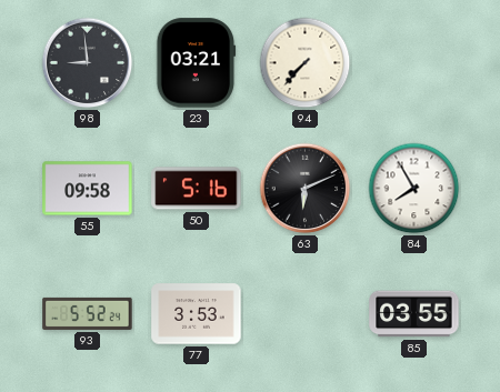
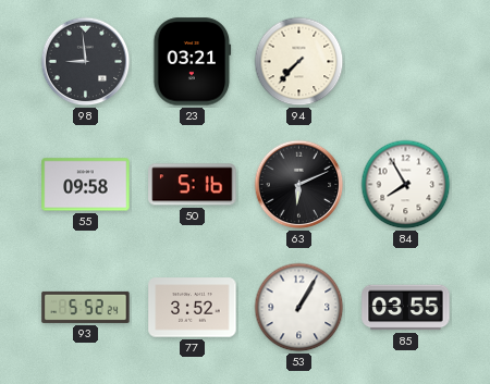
77: 3:53 -> 3:52
53: none -> 1:05
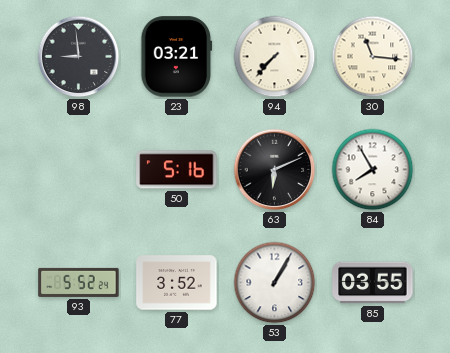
30: none -> 11:16
55: 09:58 -> none
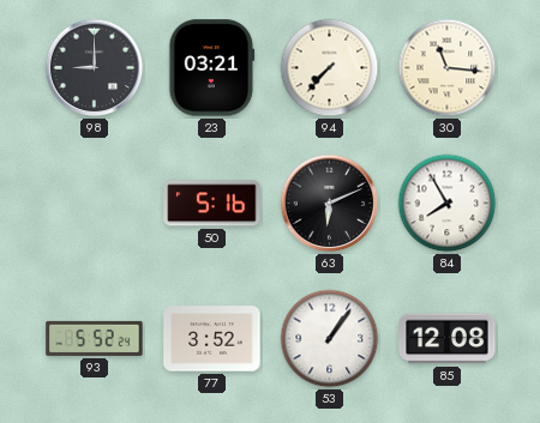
98: 8:59 -> 9:00
53: 1:05 -> 1:06
85: 03:55 -> 12:08
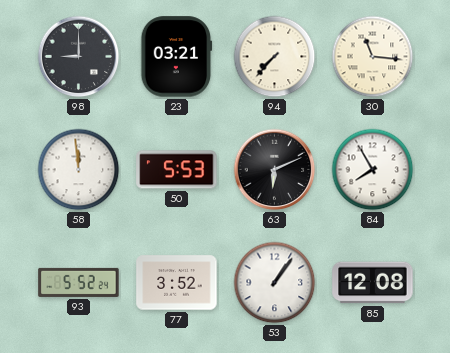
58: none -> 11:59
50: 5:16 -> 5:53
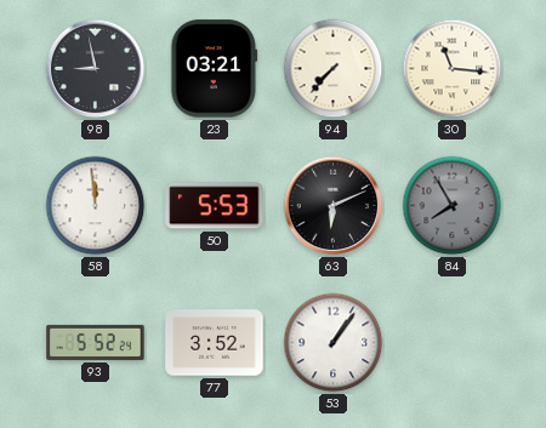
98: 9:00 -> 8:58
84 dial: white -> grey
85: 12:08 -> none
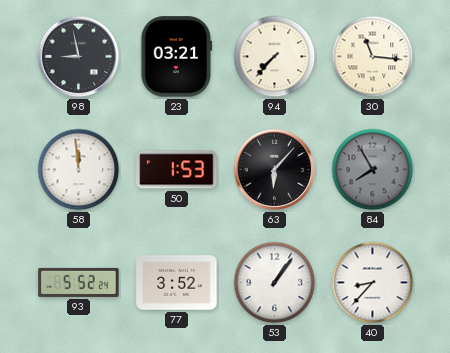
50: 5:53 -> 1:53
63: 6:11 -> 6:07
40: none -> 8:37
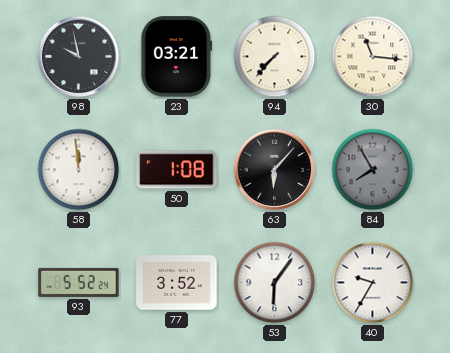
98: 8:58 -> 9:58
50: 1:53 -> 1:08
53: 1:06 -> 6:06
40: 8:37 -> 9:35
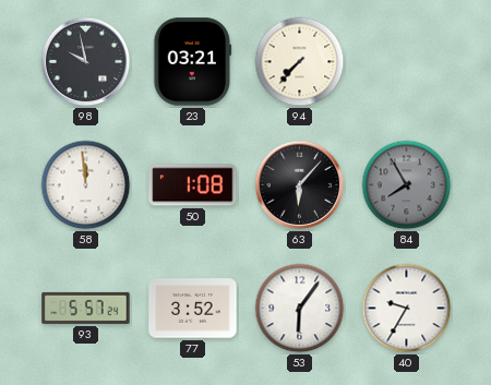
30: 11:16 -> none
93: 5:52 -> 5:57
